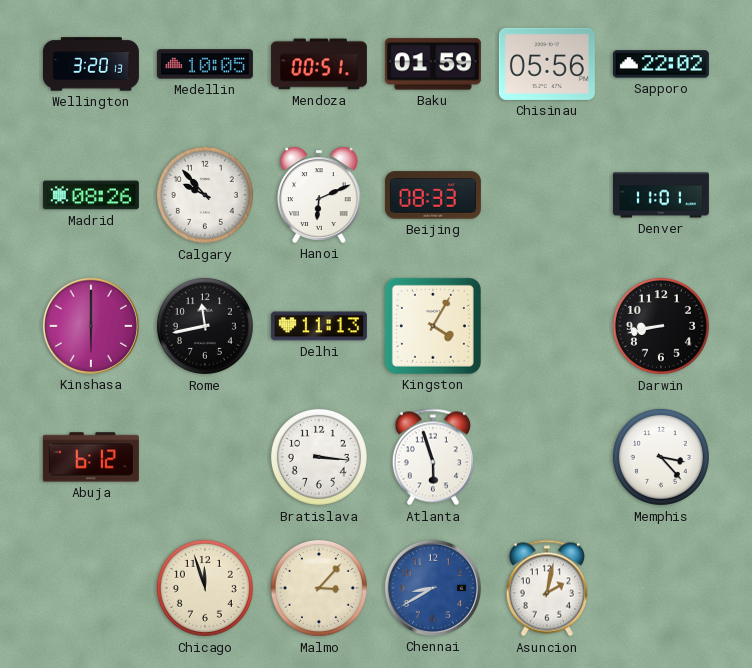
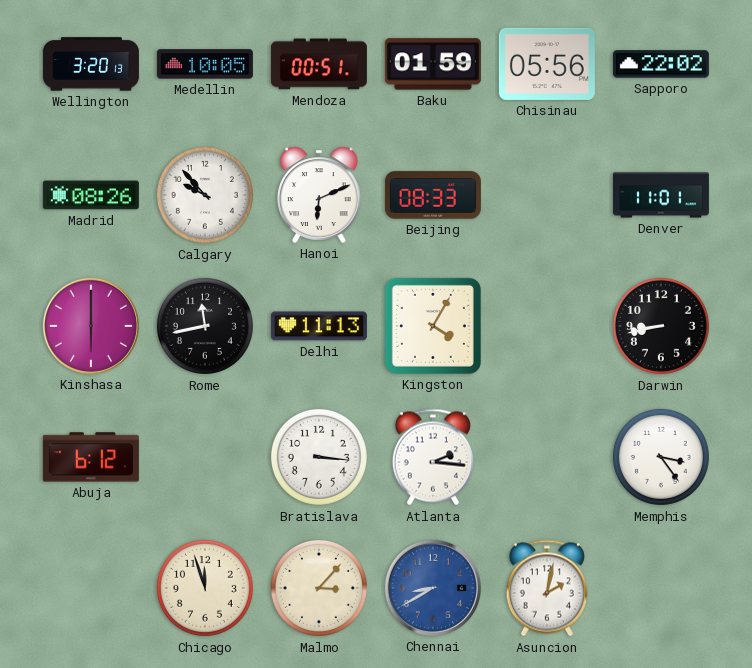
Atlanta: 5:57 -> 2:16
Memphis: 3:23 -> 3:24
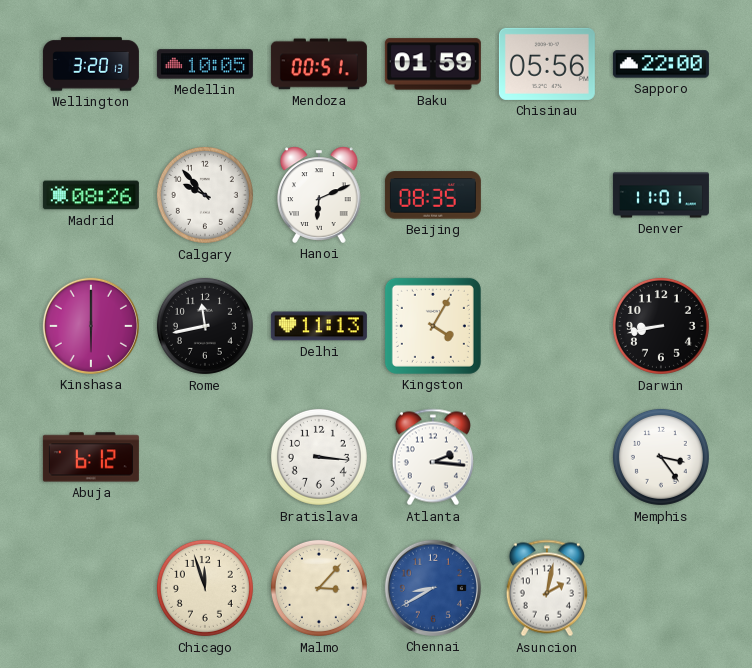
Sapporo: 22:02 -> 22:00
Beijing: 08:33 -> 08:35
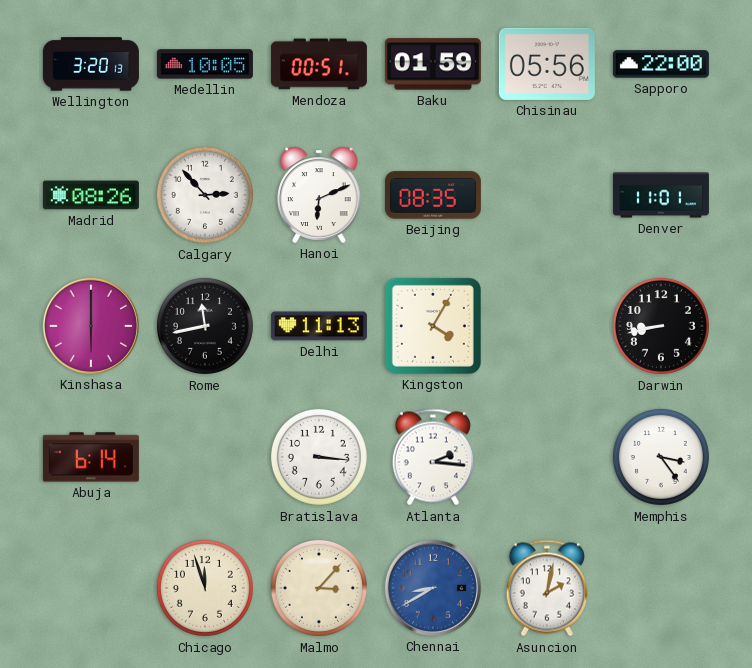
Calgary: 9:53 -> 2:53
Abuja: 6:12 -> 6:14
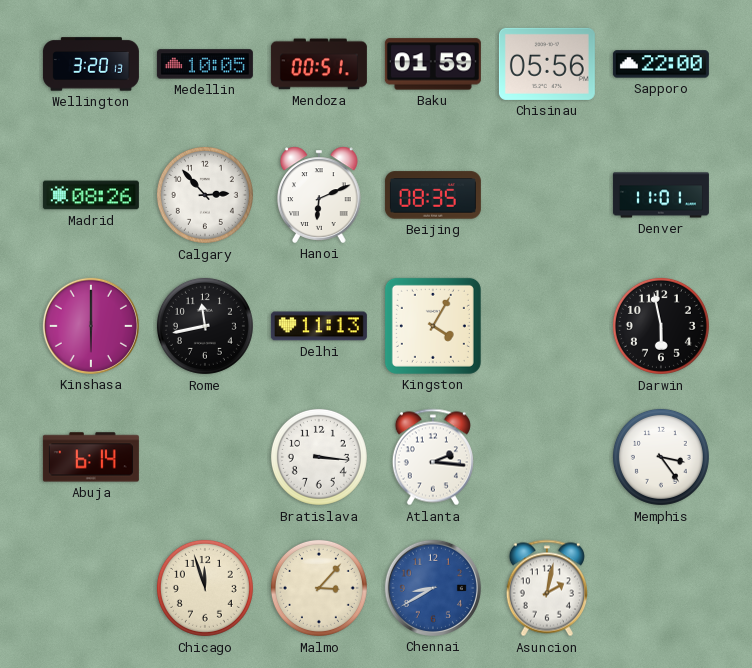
Darwin: 8:43 -> 5:58
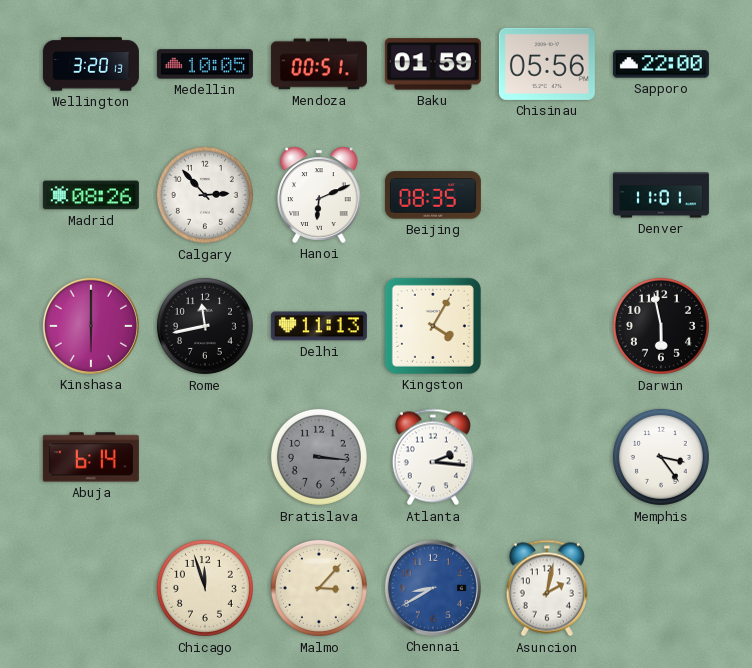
Bratislava dial: white -> grey
